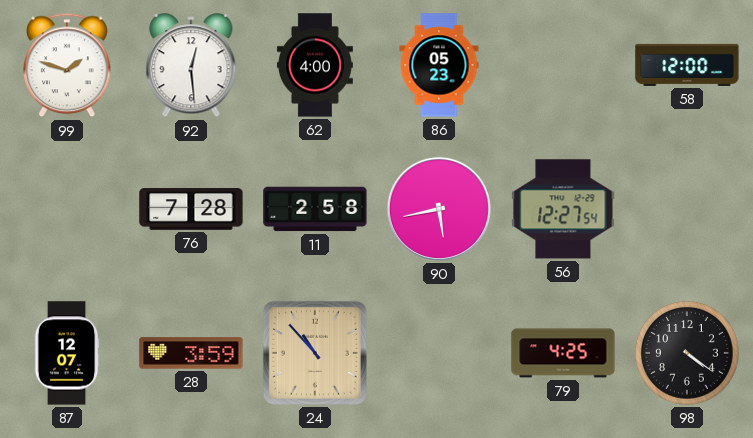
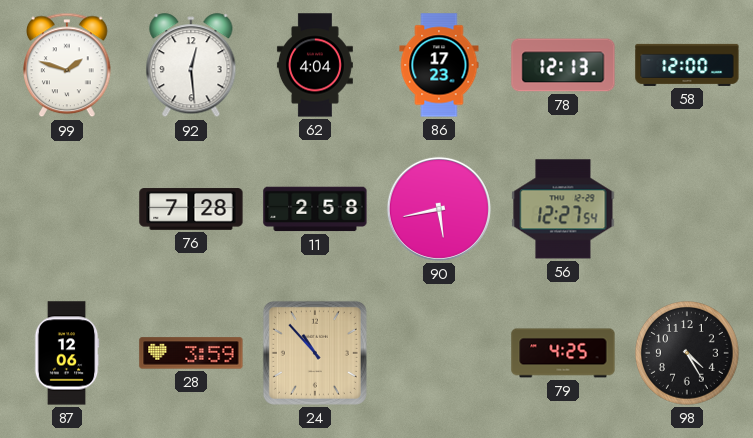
62: 4:00 -> 4:04
86: 05:23 -> 17:23
78: none -> 12:13
87: 12:07 -> 12:06
98: 4:21 -> 4:25
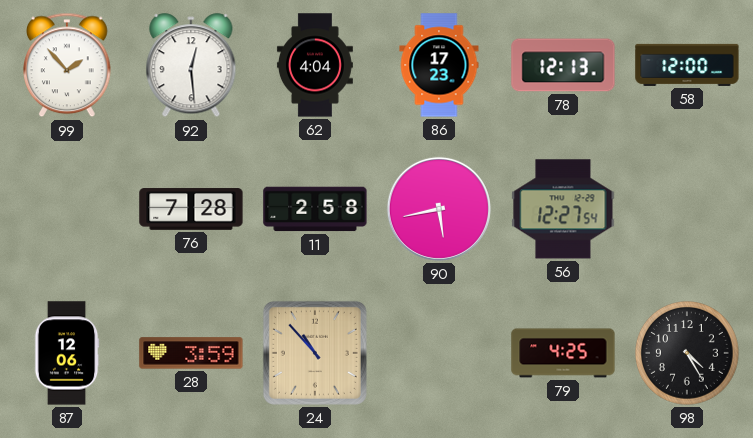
99: 1:48 -> 1:53
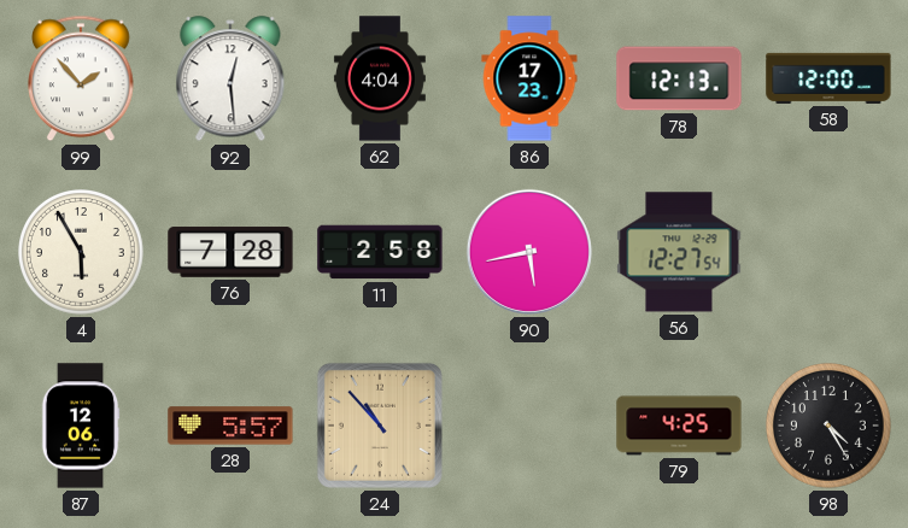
4: none -> 5:55
28: 3:59 -> 5:57
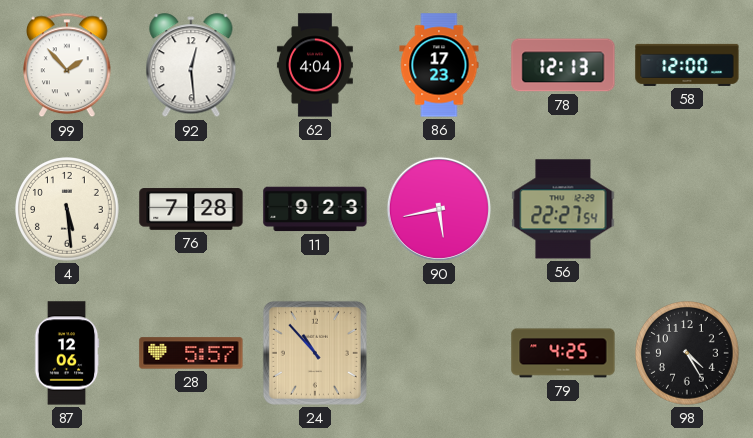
4: 5:55 -> 5:29
11: 2:58 -> 9:23
56: 12:27 -> 22:27
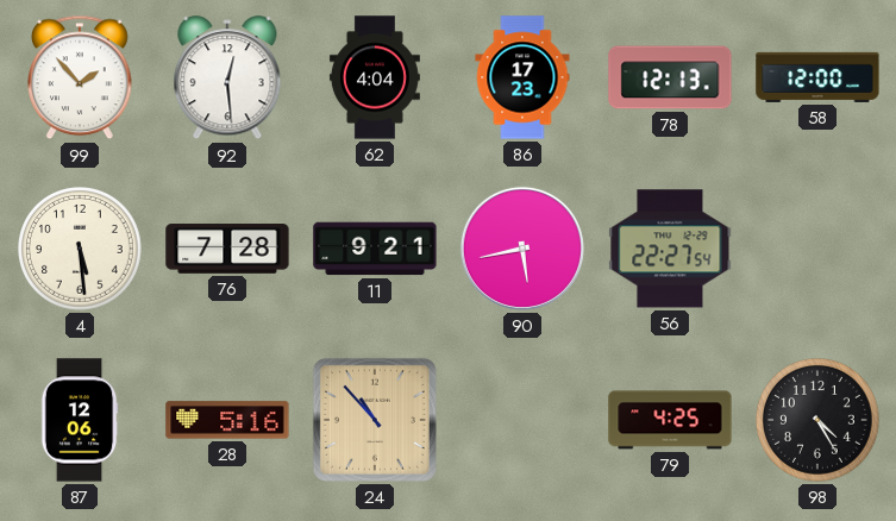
11: 9:23 -> 9:21
28: 5:57 -> 5:16
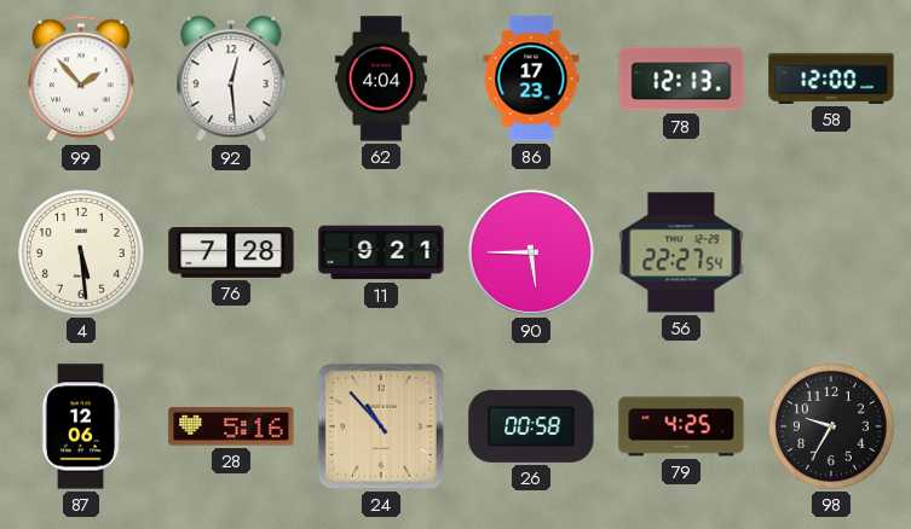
90: 5:43 -> 5:45
26: none -> 00:58
98: 4:25 -> 9:35
